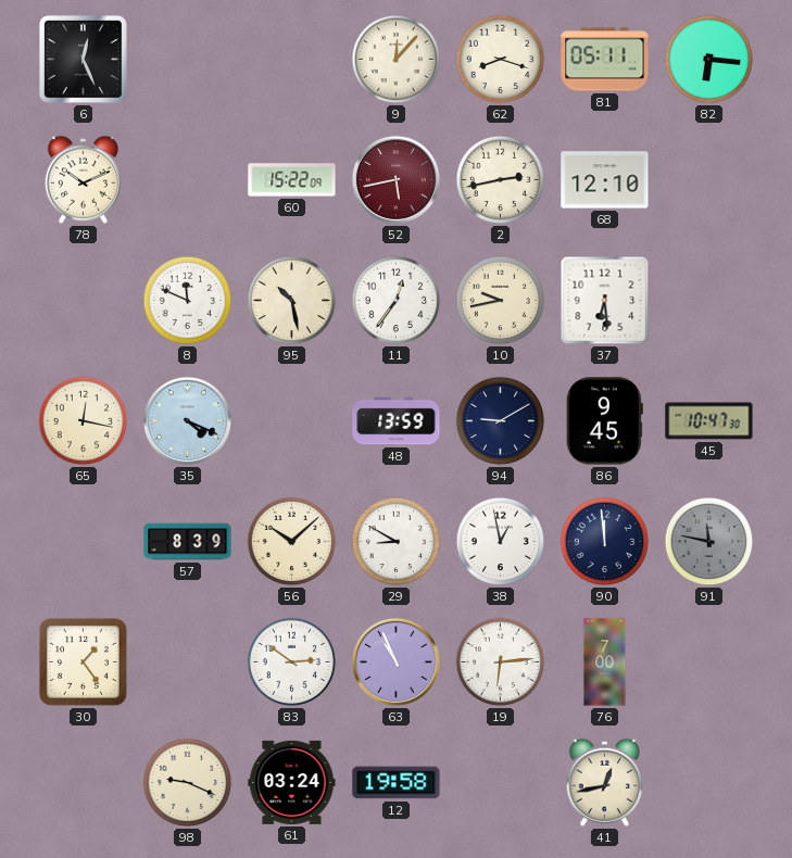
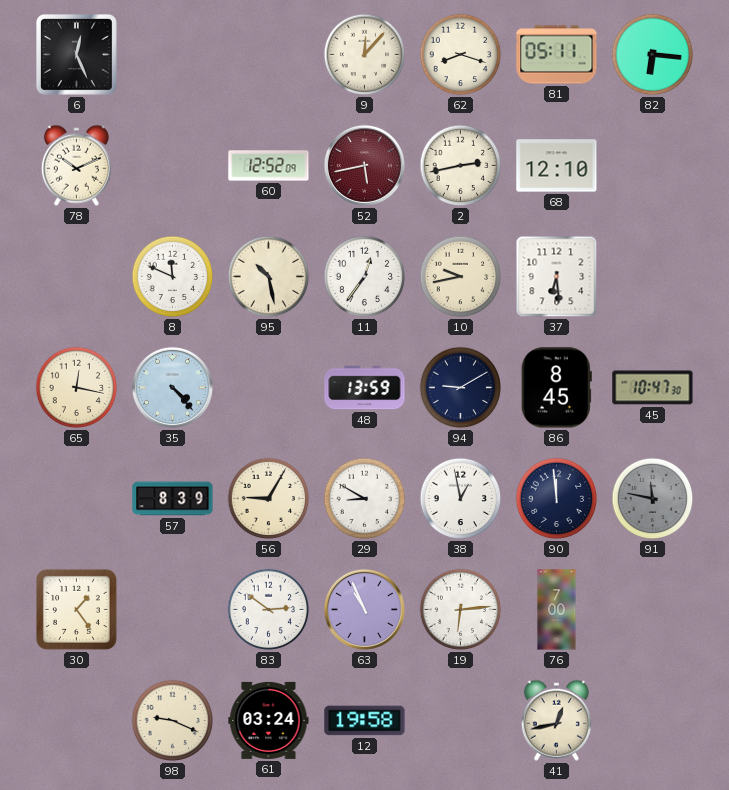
60: 15:22 -> 12:52
35: 4:19 -> 4:23
86: 9:45 -> 8:45
56: 10:08 -> 9:05
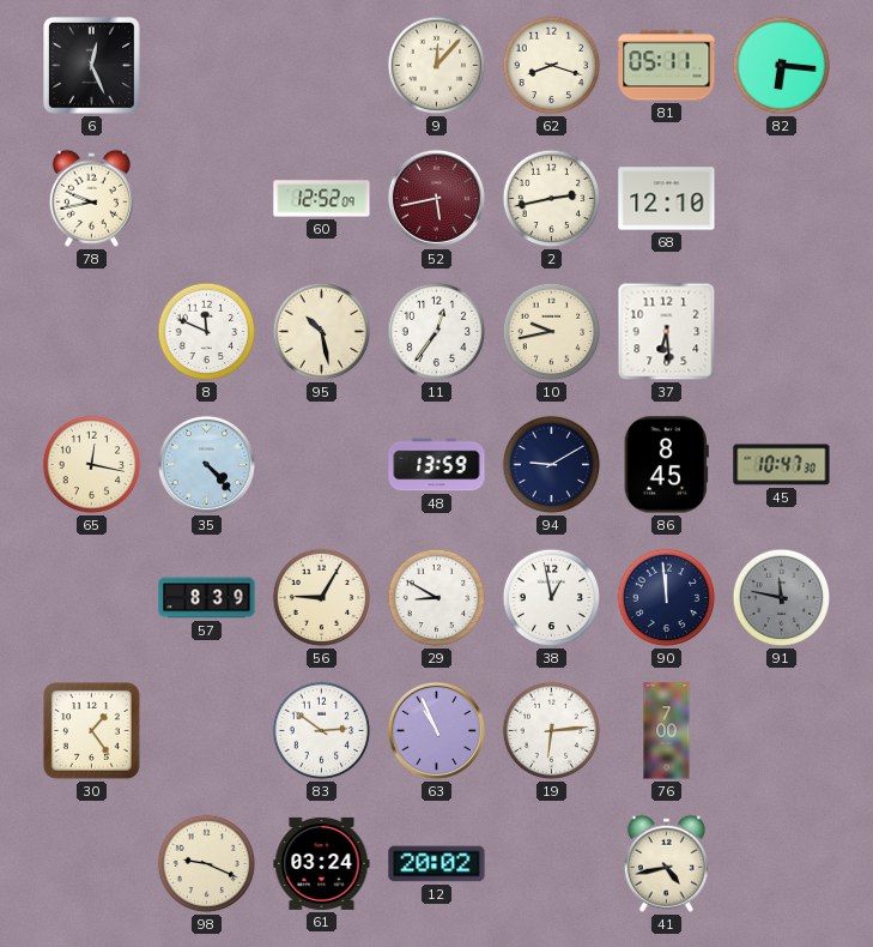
78: 10:11 -> 9:43
12: 19:58 -> 20:02
41: 12:43 -> 4:43
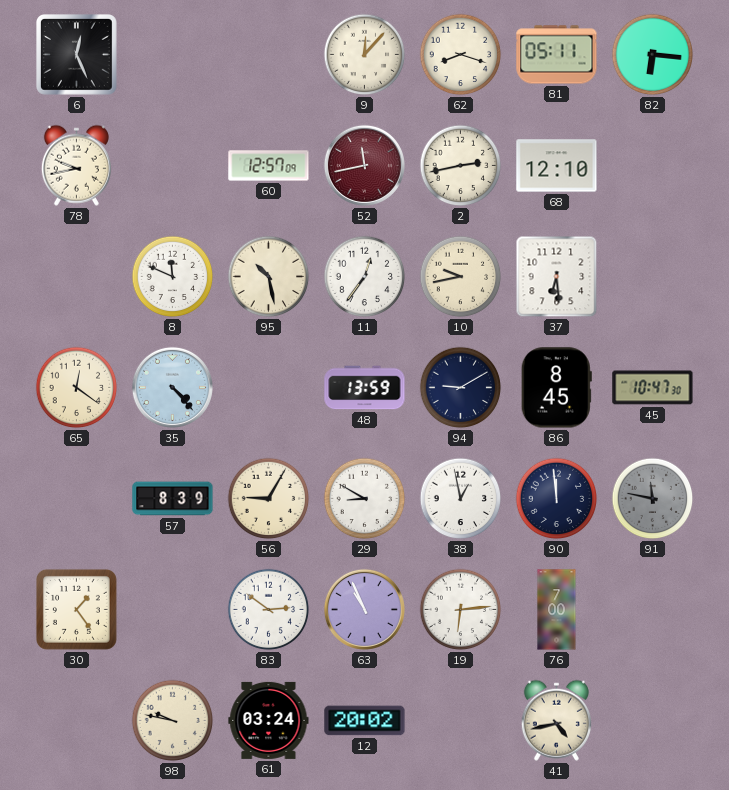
60: 12:52 -> 12:57
52: 5:43 -> 11:43
65: 12:17 -> 12:21
98: 9:19 -> 9:47
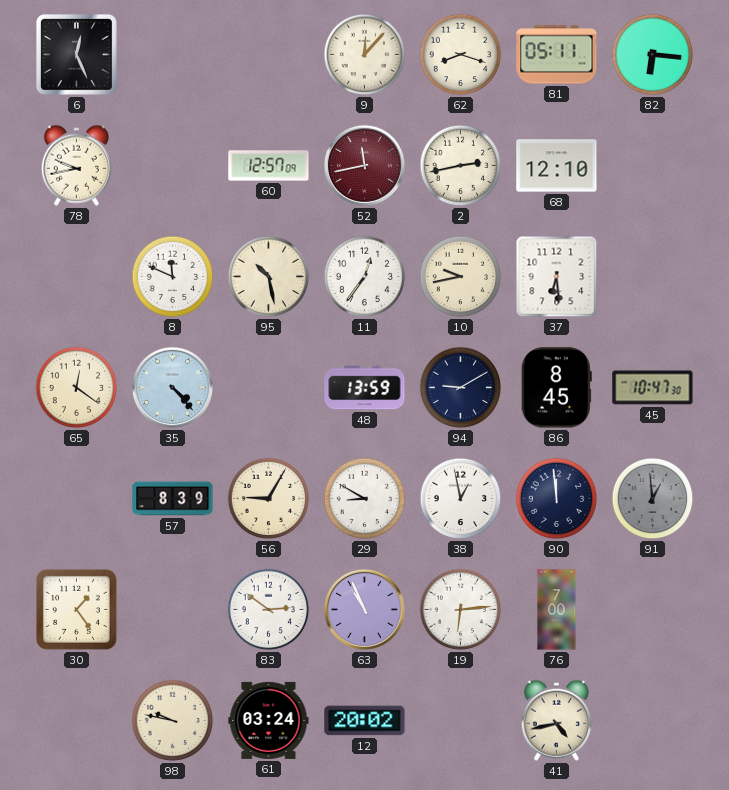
91: 11:47 -> 12:59
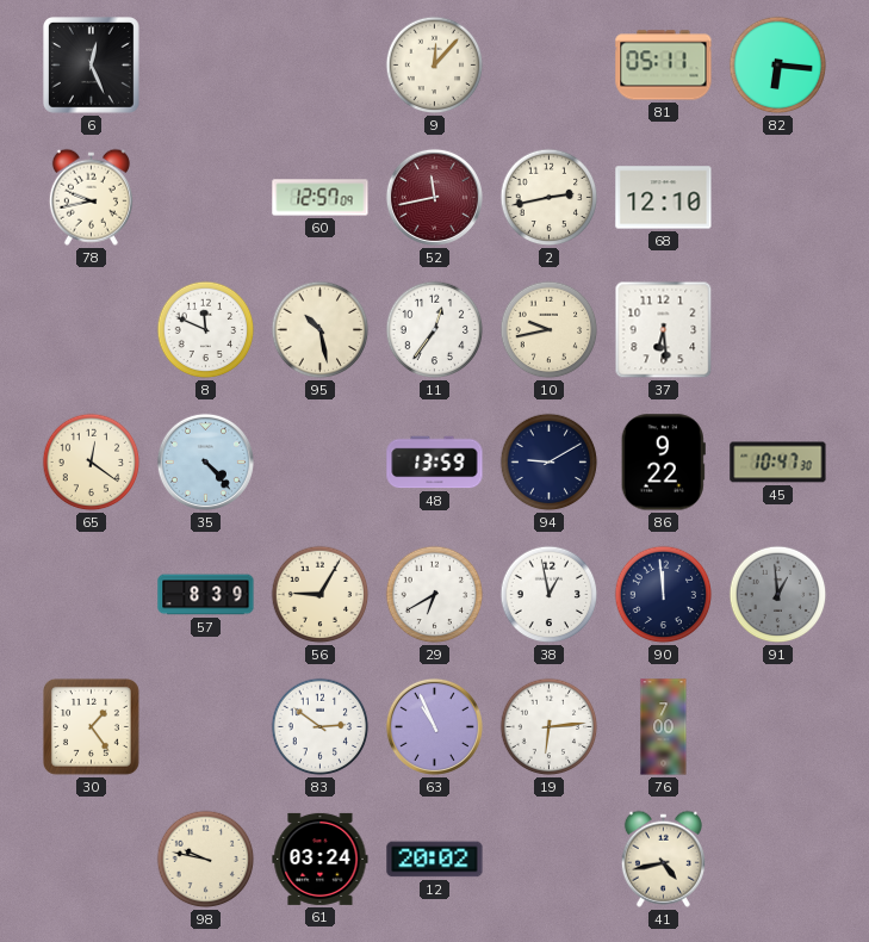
62: 8:18 -> none
86: 8:45 -> 9:22
29: 8:50 -> 6:40
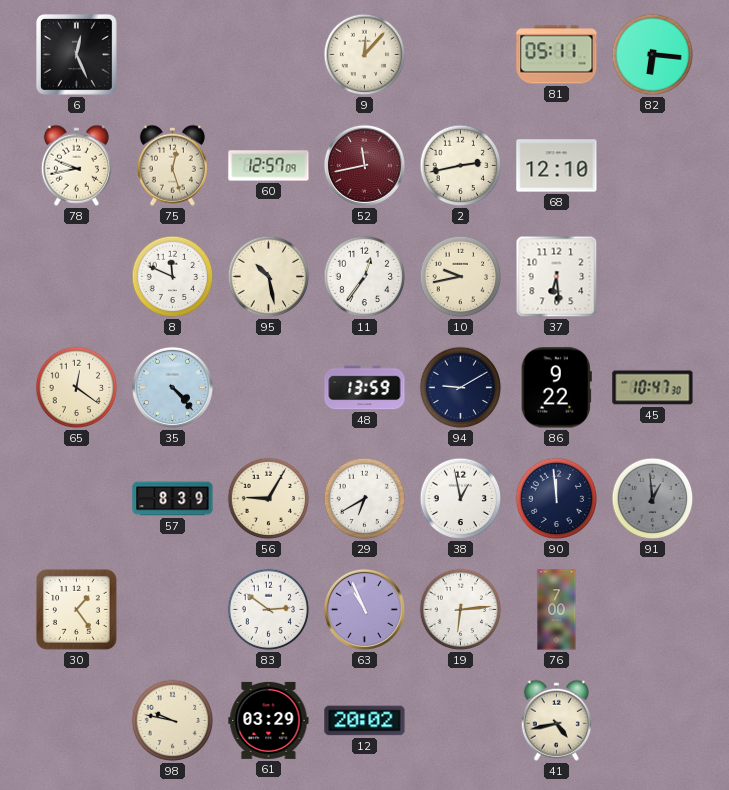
75: none -> 12:27
61: 03:24 -> 03:29
